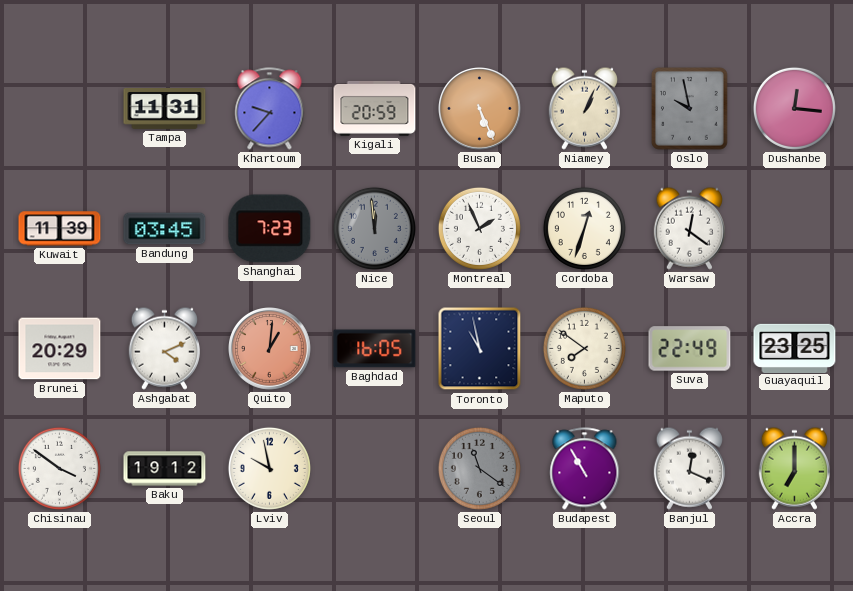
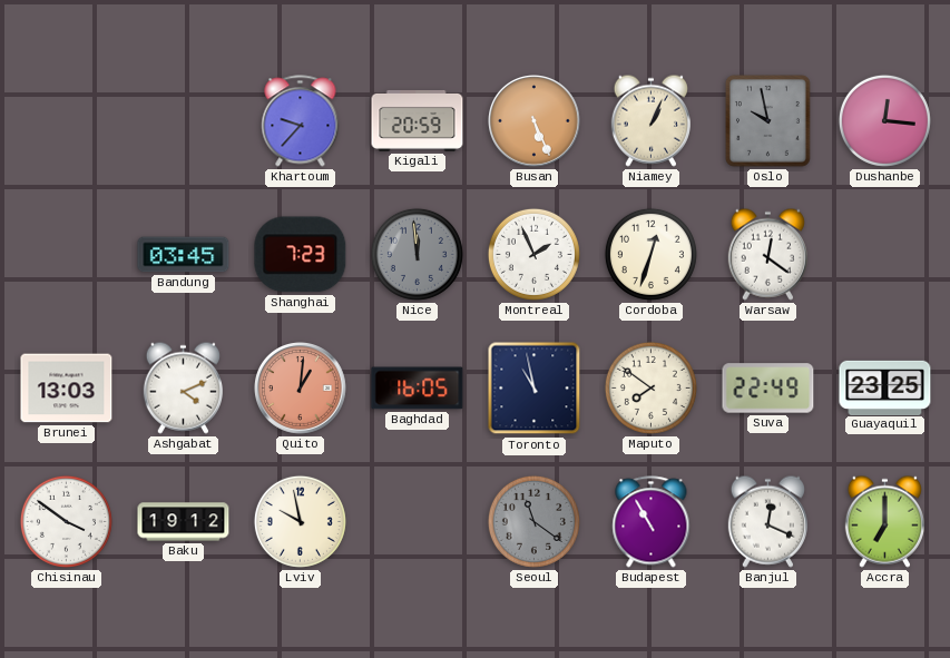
Tampa: 11:31 -> none
Kuwait: 11:39 -> none
Brunei: 20:29 -> 13:03
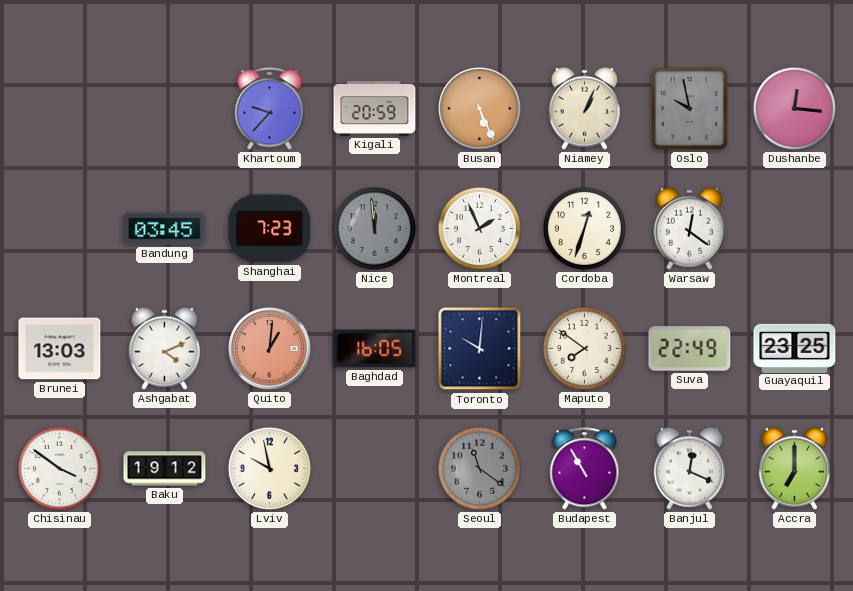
Toronto: 10:58 -> 10:01
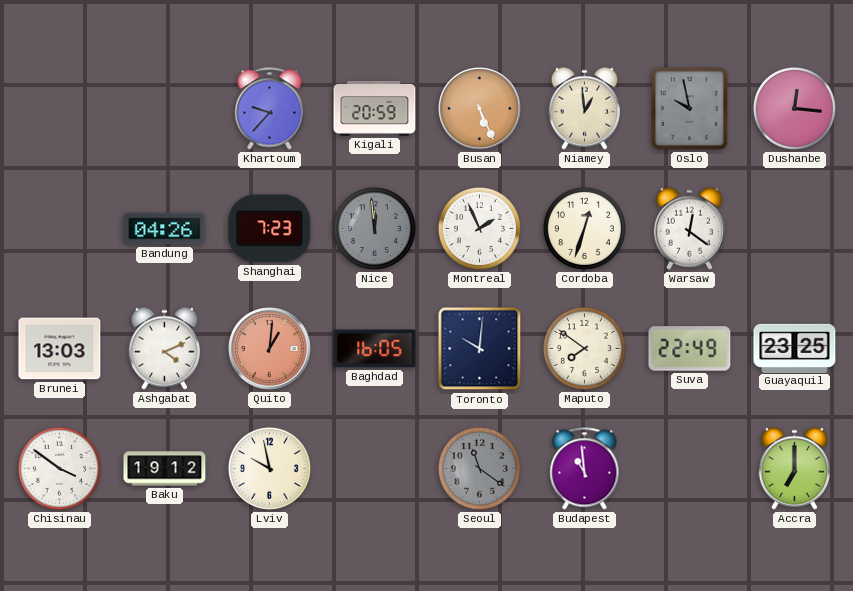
Niamey: 1:04 -> 12:59
Bandung: 03:45 -> 04:26
Budapest: 10:55 -> 10:59
Banjul: 12:19 -> none
